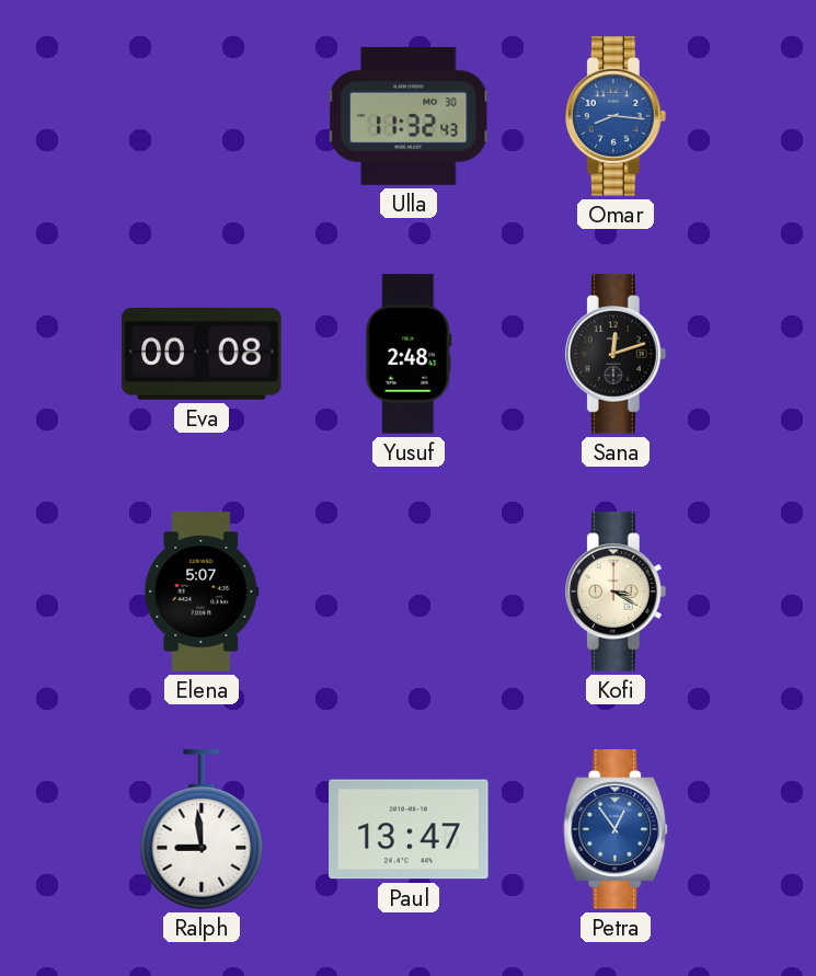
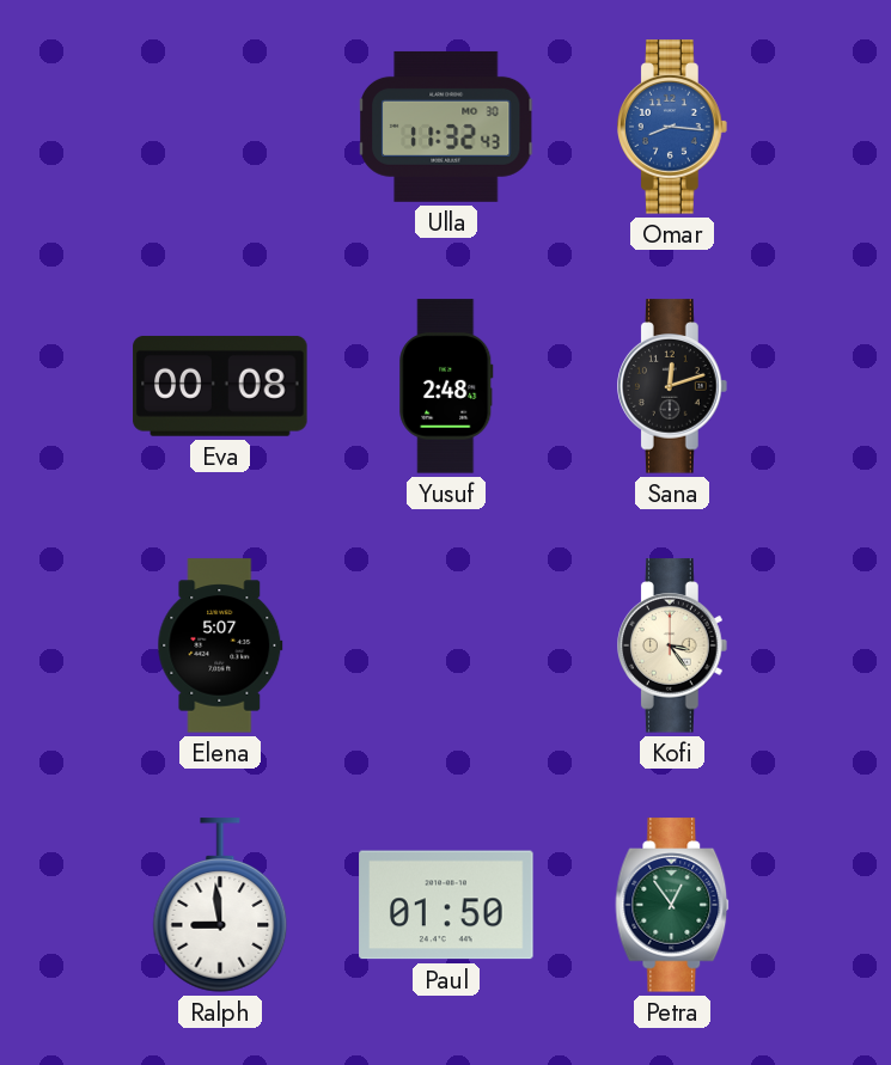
Kofi: 3:20 -> 3:24
Paul: 13:47 -> 01:50
Petra dial: blue -> green
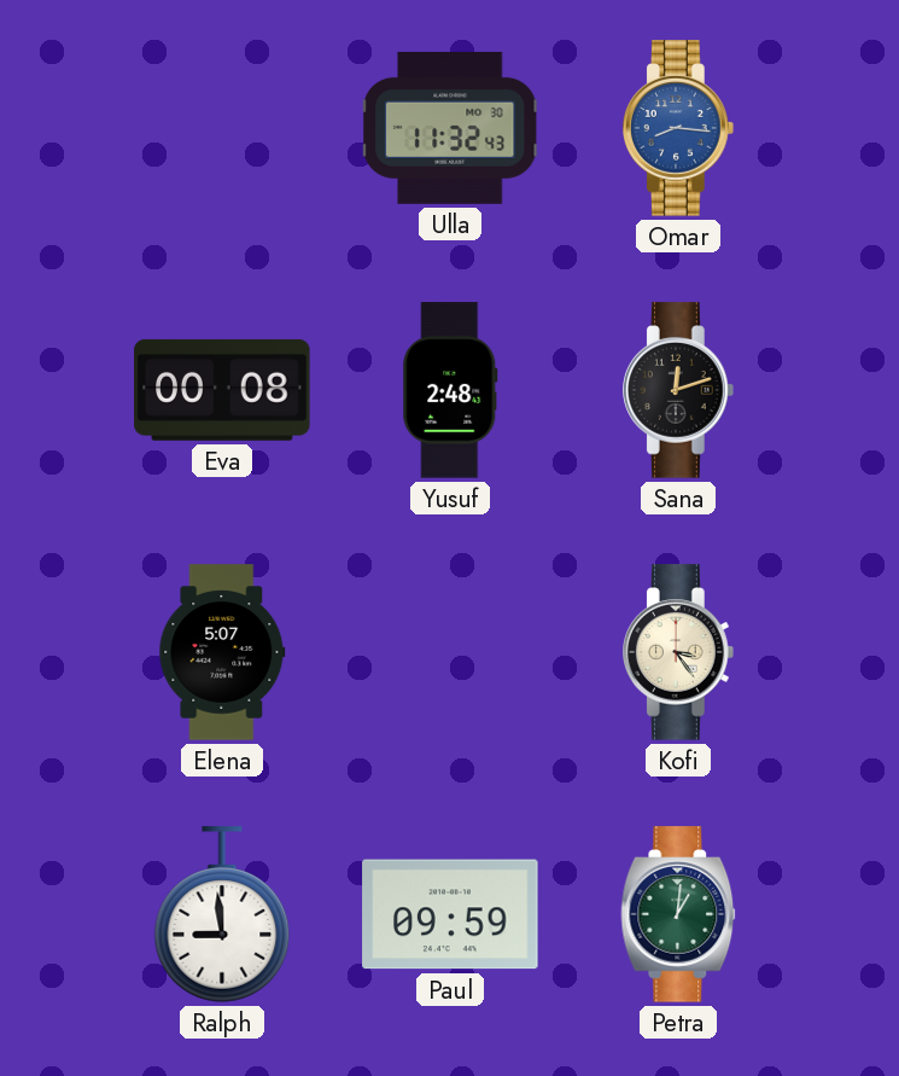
Paul: 01:50 -> 09:59
Petra: 12:54 -> 1:01
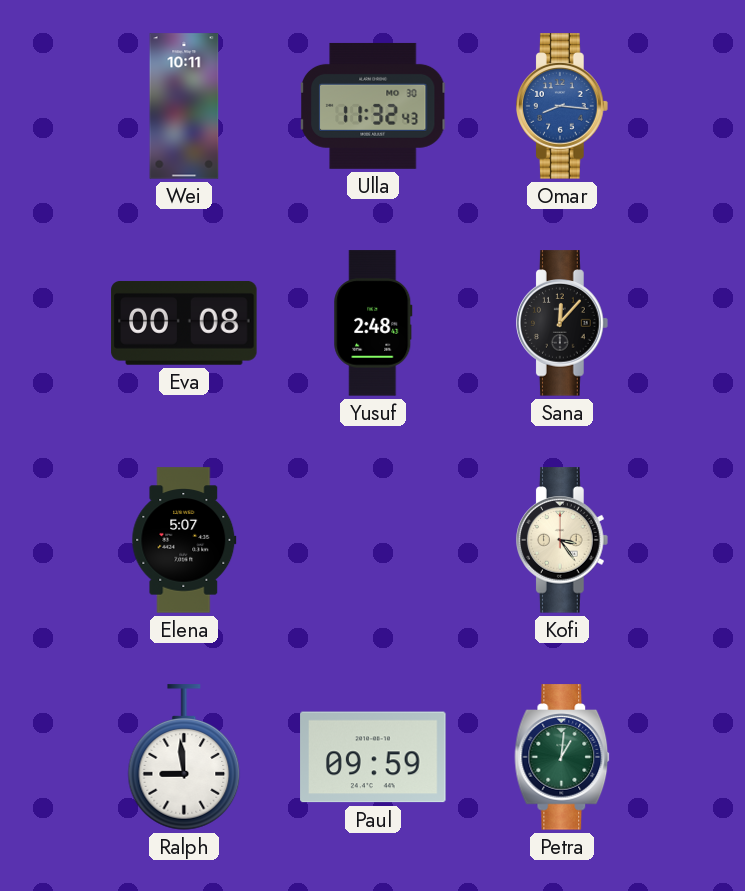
Wei: none -> 10:11
Sana: 12:12 -> 12:07
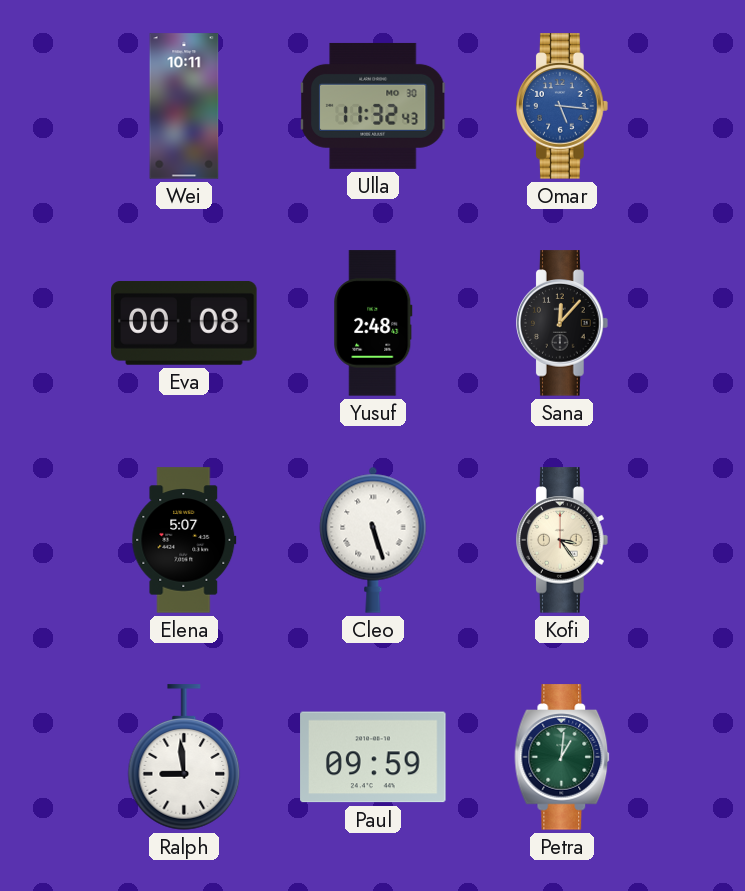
Omar: 8:16 -> 5:16
Cleo: none -> 5:27
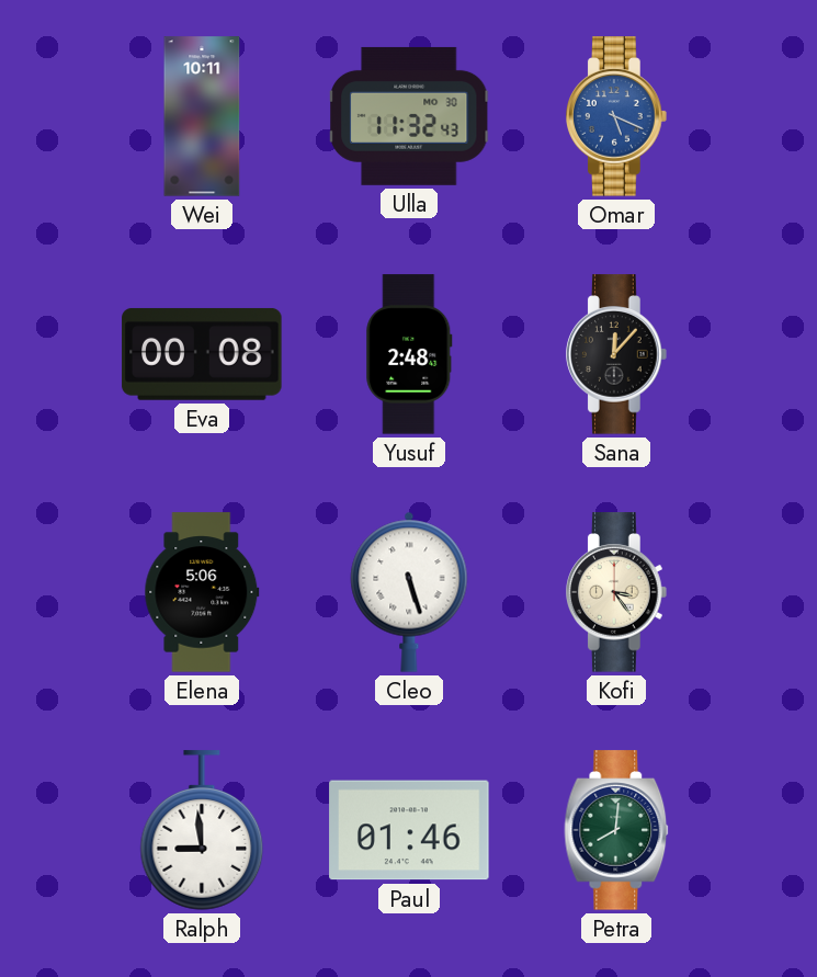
Omar: 5:16 -> 5:19
Elena: 5:07 -> 5:06
Paul: 09:59 -> 01:46
Petra: 1:01 -> 8:01
